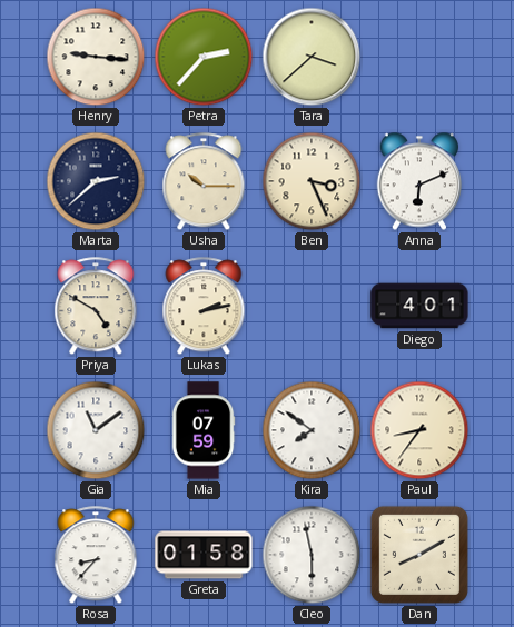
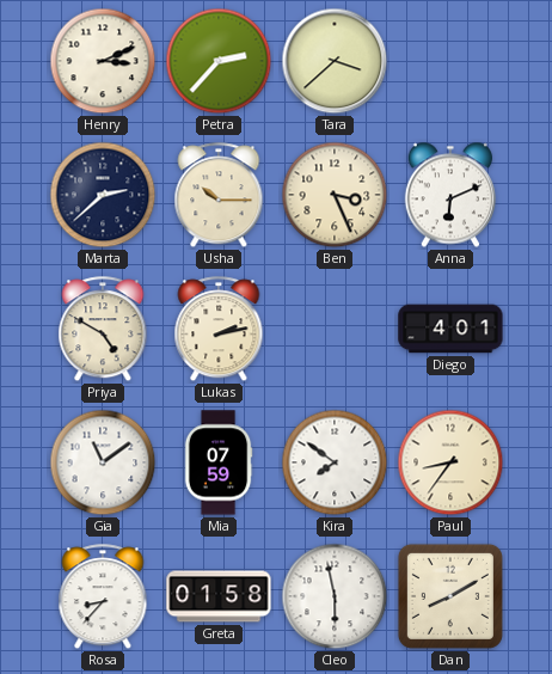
Henry: 9:16 -> 3:11
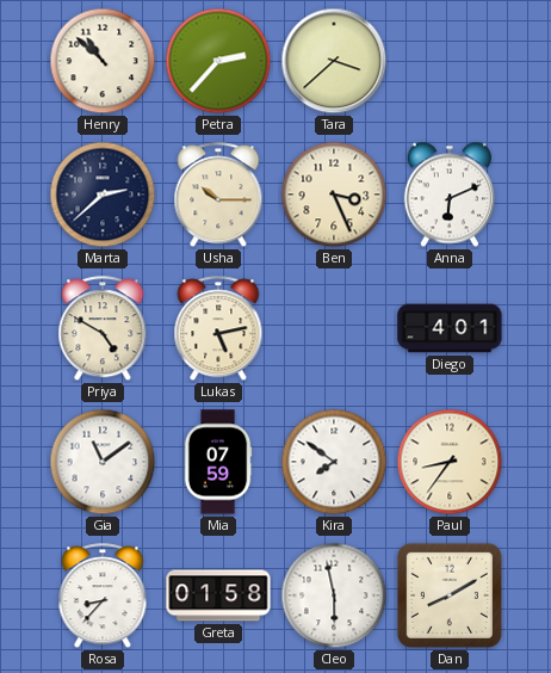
Henry: 3:11 -> 10:52
Lukas: 2:13 -> 5:13
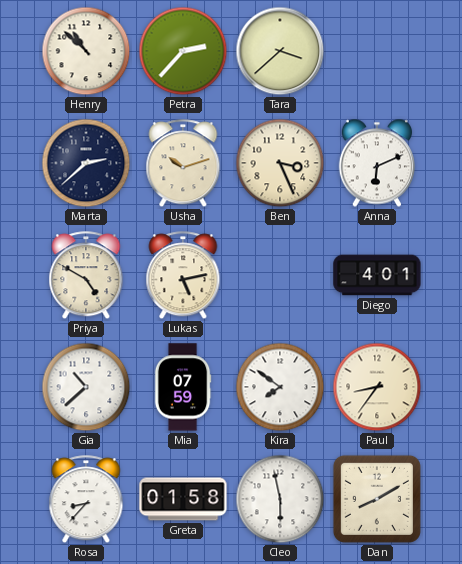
Usha: 10:15 -> 10:12
Gia: 11:09 -> 10:38
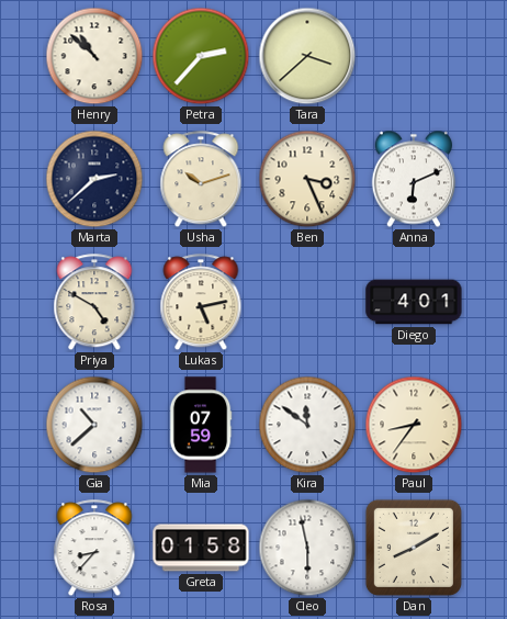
Kira: 7:51 -> 11:51
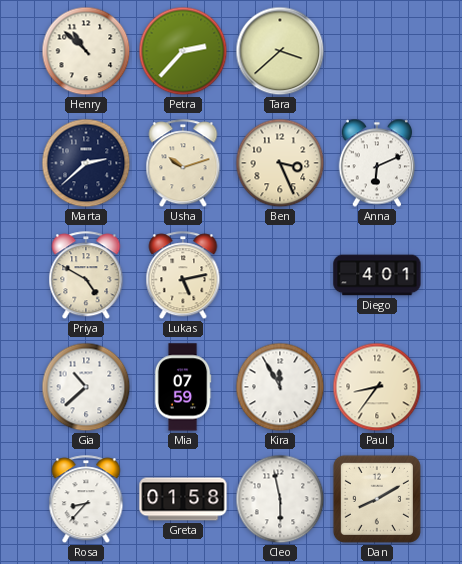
Kira: 11:51 -> 11:55
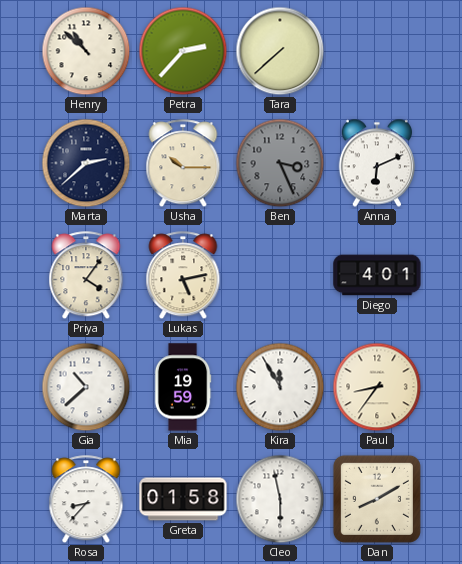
Tara: 3:38 -> 7:38
Usha: 10:12 -> 10:15
Ben dial: cream -> grey
Priya: 4:50 -> 4:06
Mia: 07:59 -> 19:59
